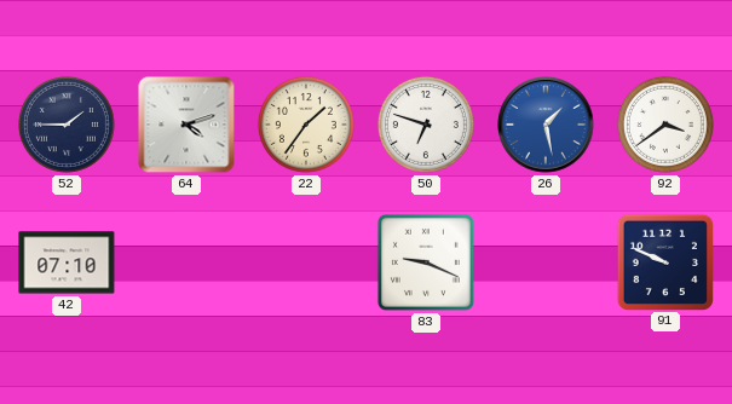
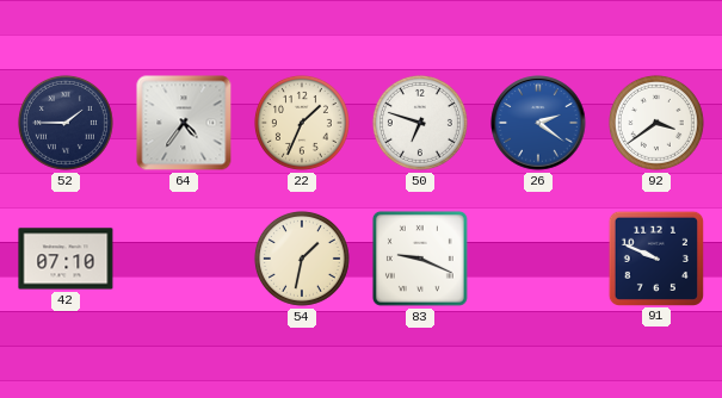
64: 4:12 -> 4:36
22: 1:36 -> 1:34
26: 1:28 -> 2:21
54: none -> 1:32
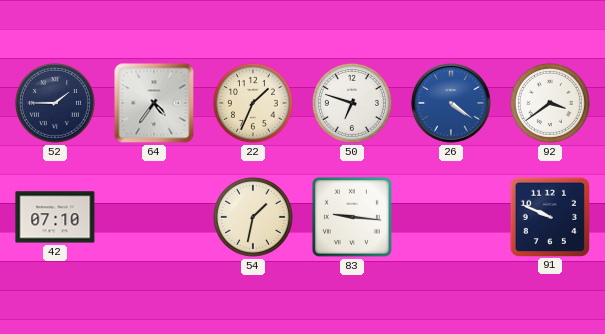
26: 2:21 -> 4:21
83: 9:19 -> 9:16
